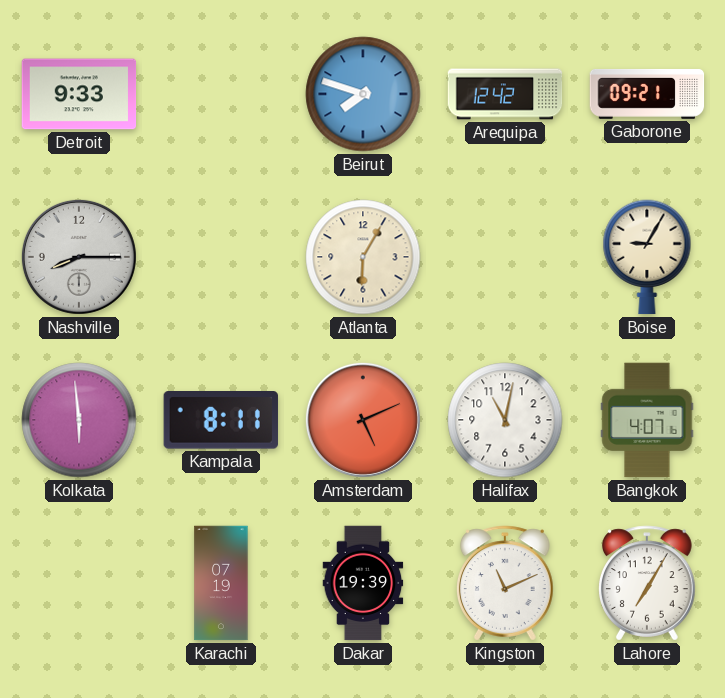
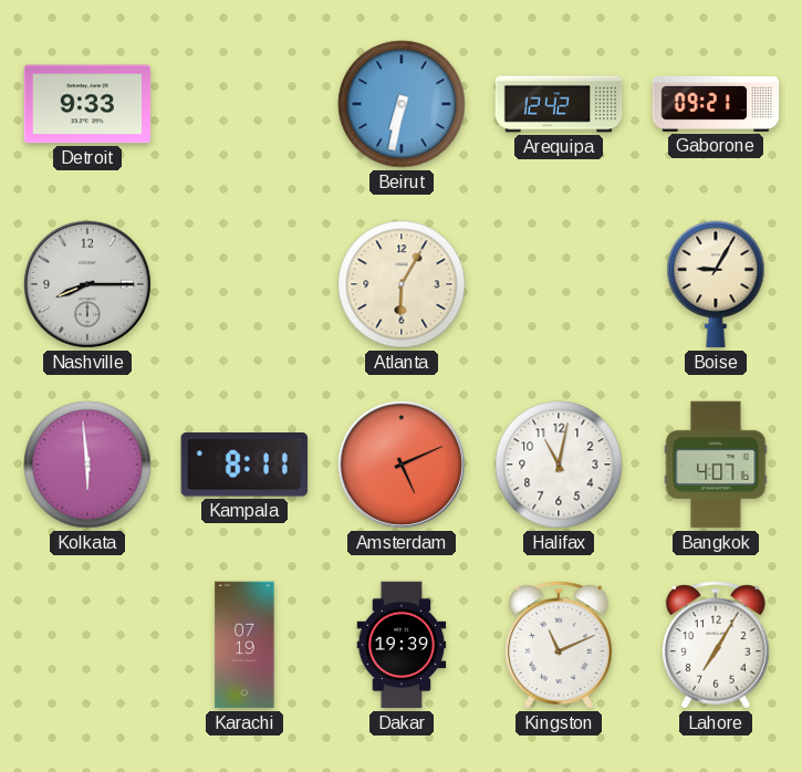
Beirut: 7:48 -> 6:32
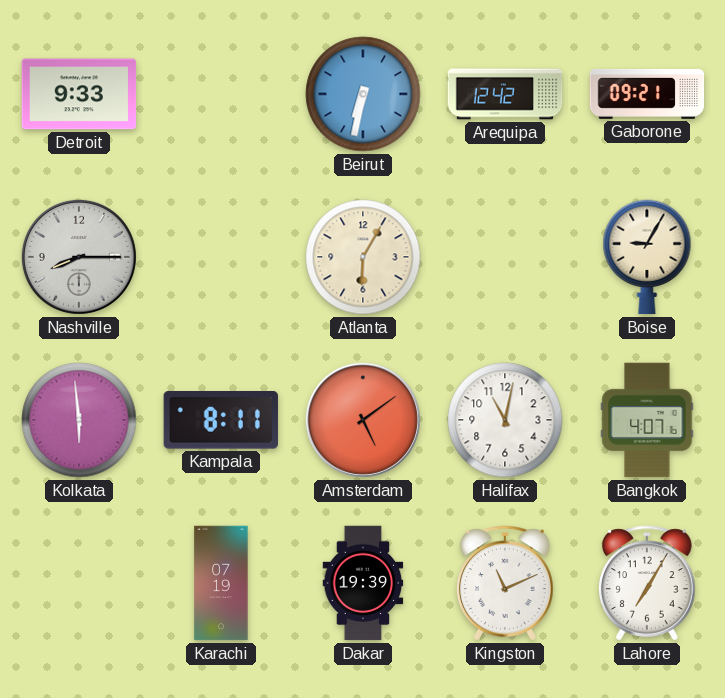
Amsterdam: 5:11 -> 5:09
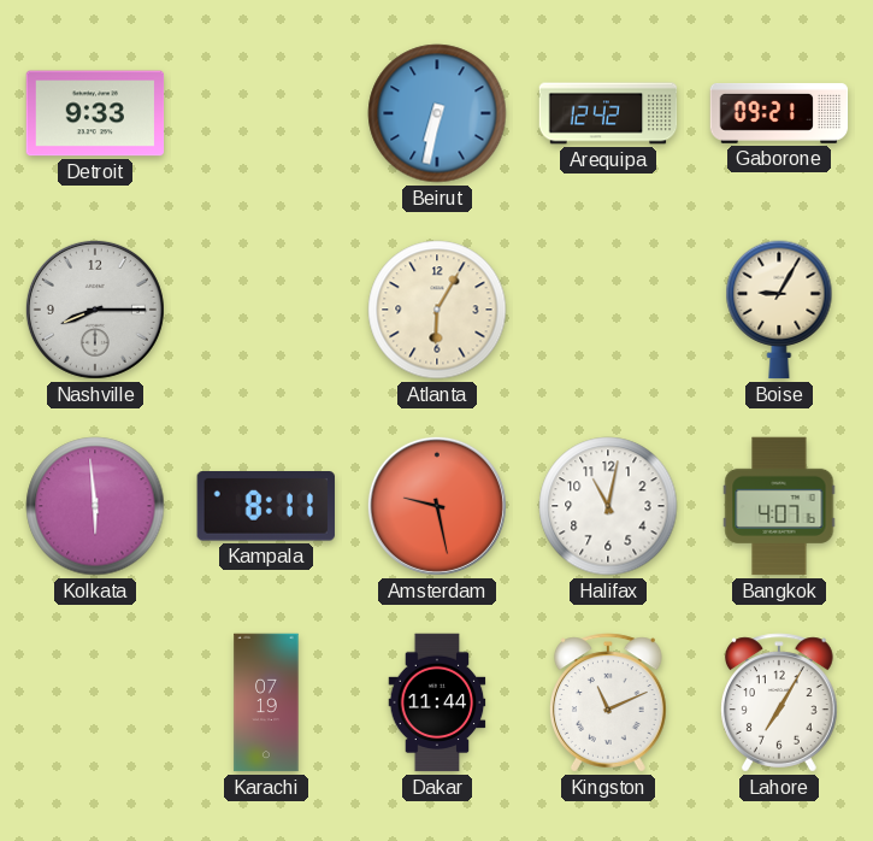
Amsterdam: 5:09 -> 9:28
Dakar: 19:39 -> 11:44
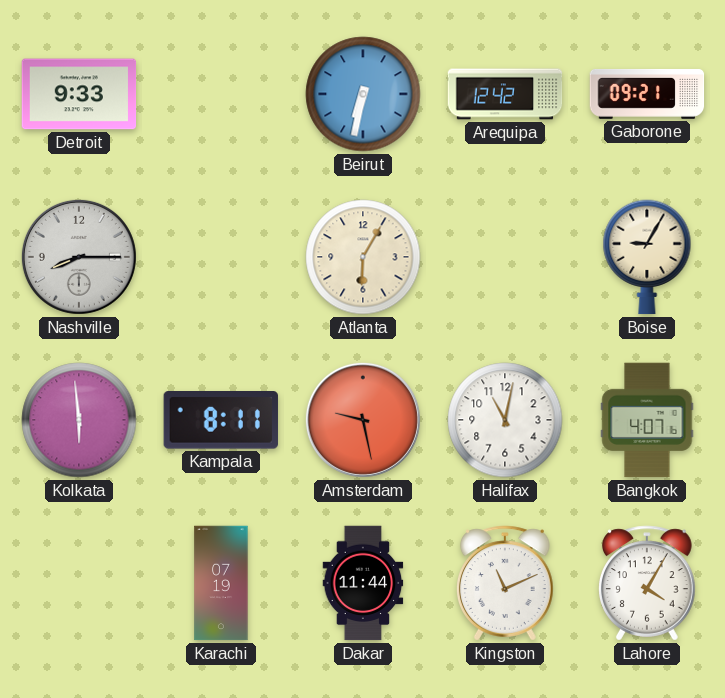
Lahore: 7:05 -> 4:05
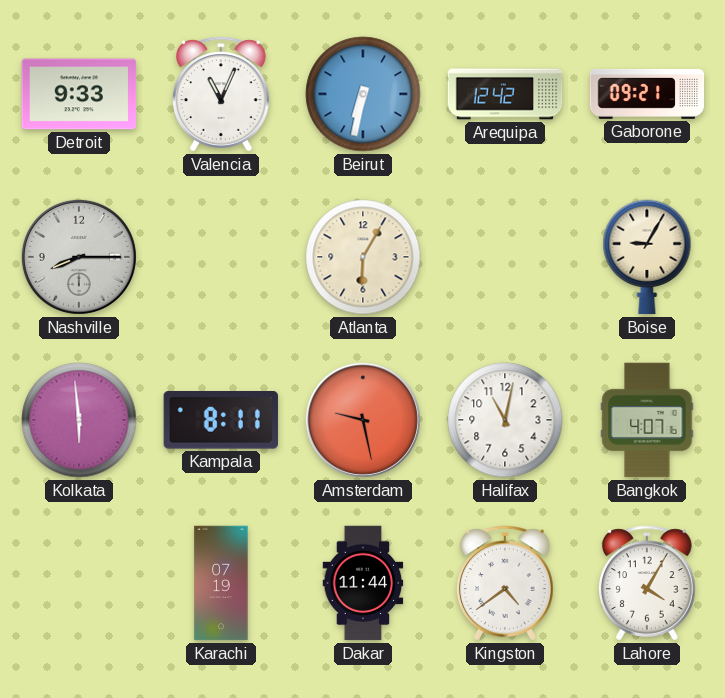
Valencia: none -> 11:04
Kingston: 11:11 -> 4:39
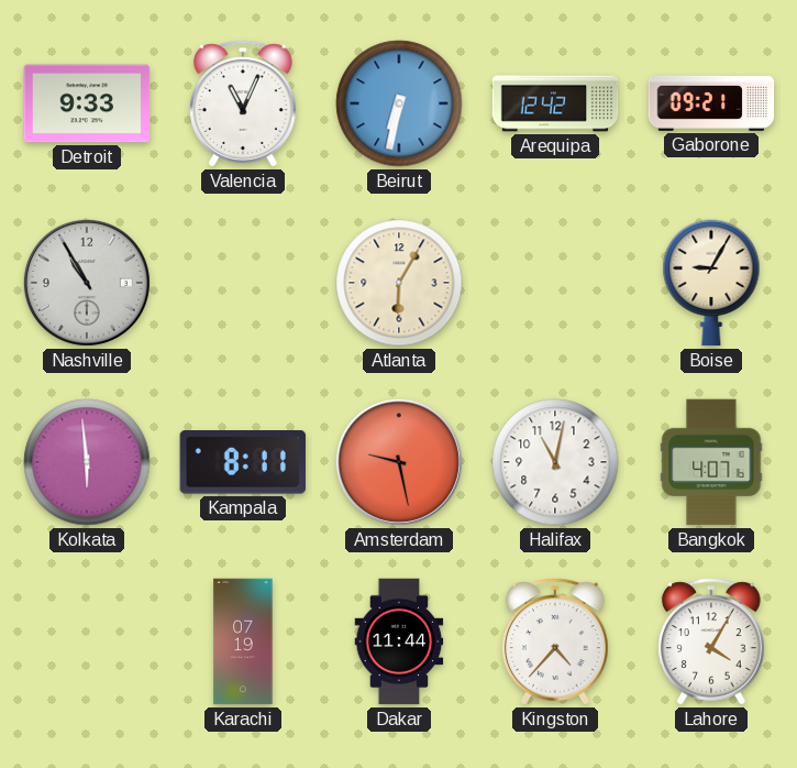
Nashville: 8:15 -> 10:55
Kingston: 4:39 -> 4:37
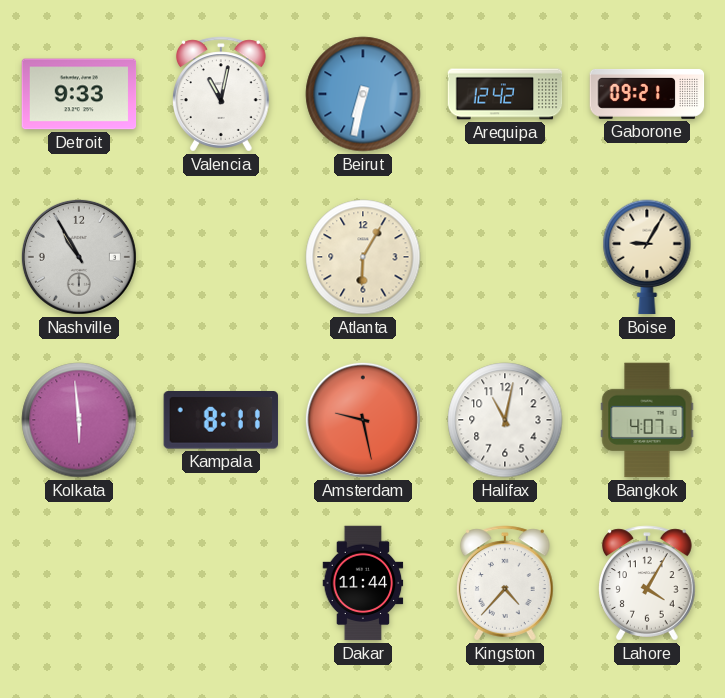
Valencia: 11:04 -> 11:02
Karachi: 07:19 -> none
